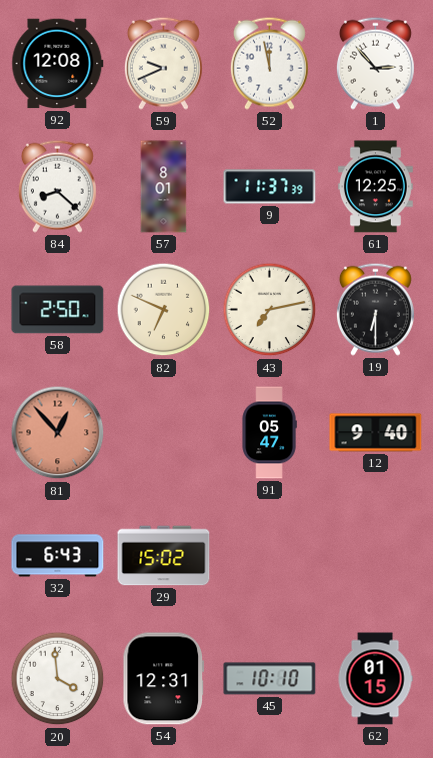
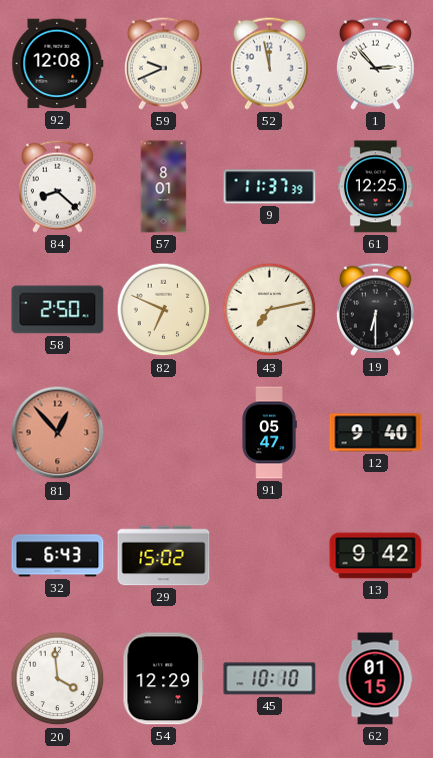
13: none -> 9:42
54: 12:31 -> 12:29
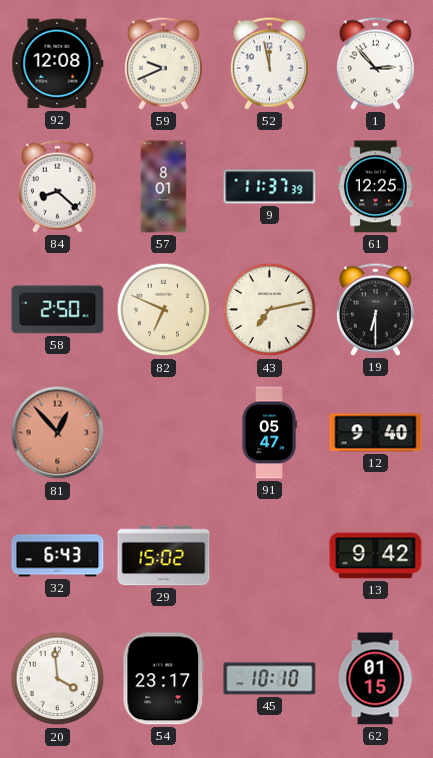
54: 12:29 -> 23:17
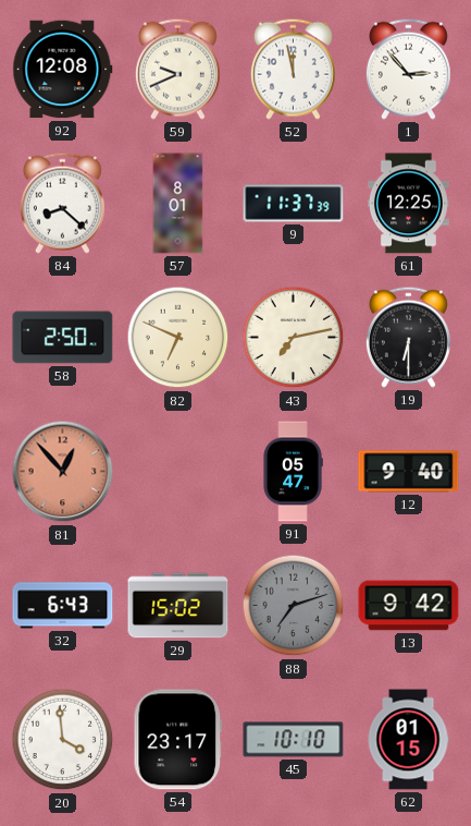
88: none -> 7:12
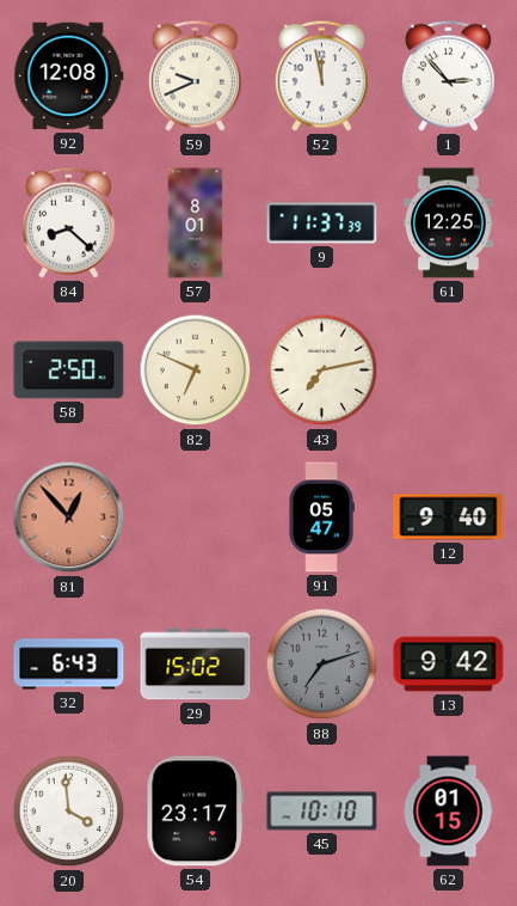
19: 6:30 -> none
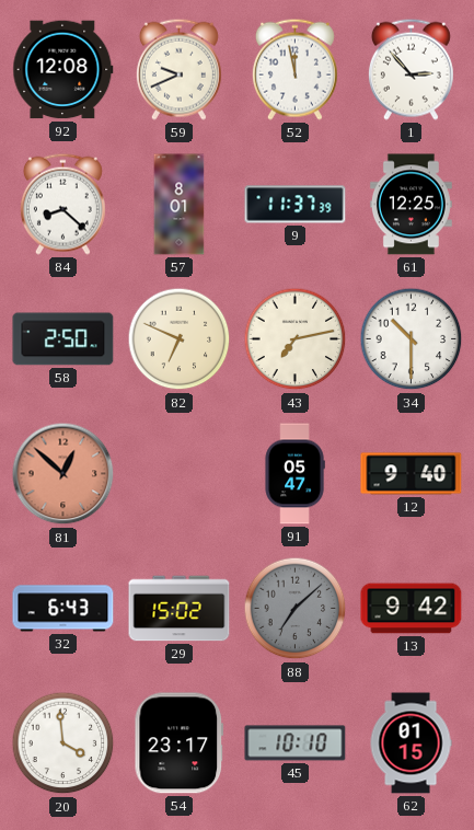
34: none -> 10:30
81: 12:53 -> 12:52
88: 7:12 -> 7:08
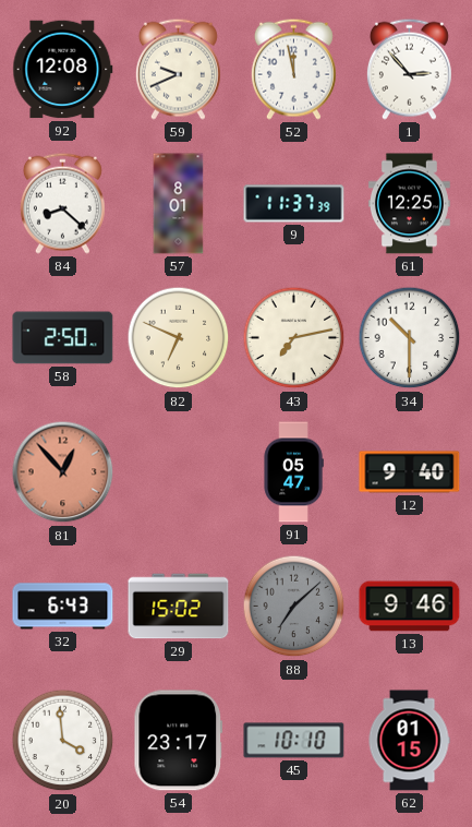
81: 12:52 -> 12:53
13: 9:42 -> 9:46
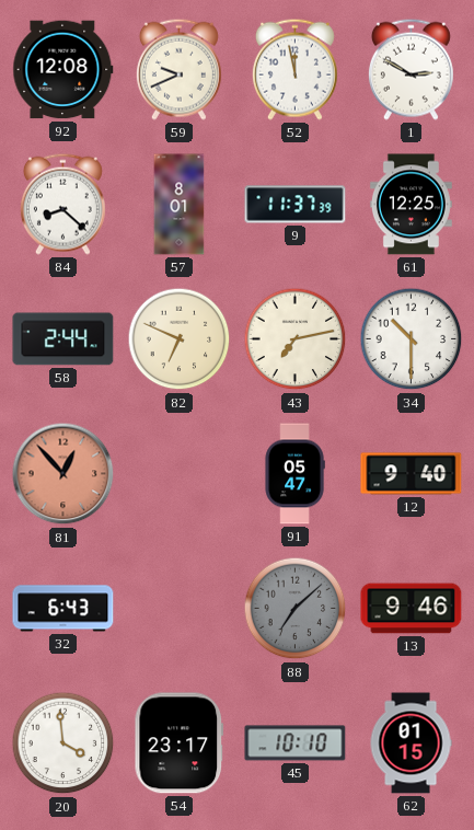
1: 2:53 -> 2:50
58: 2:50 -> 2:44
29: 15:02 -> none
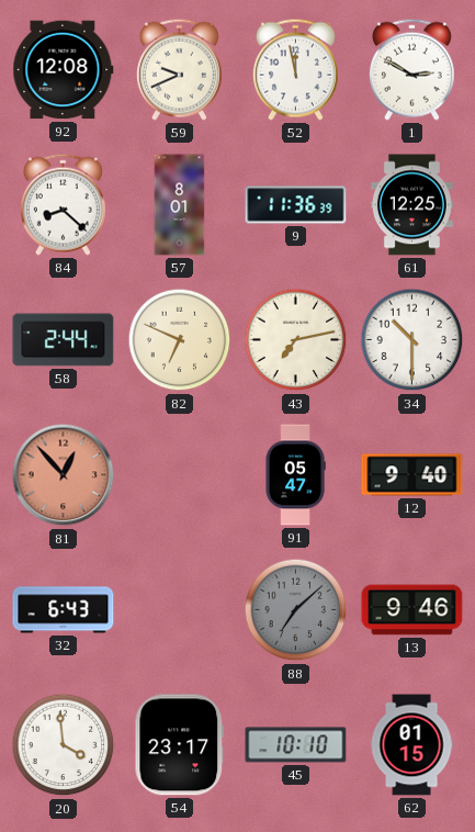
9: 11:37 -> 11:36
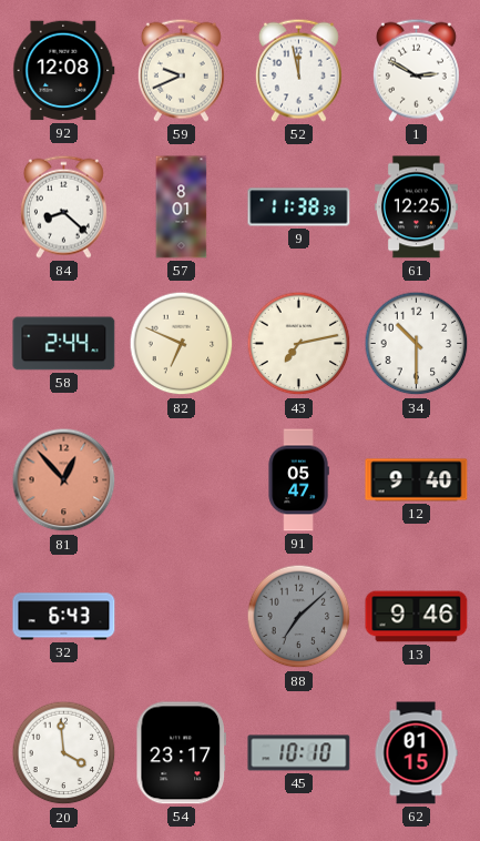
9: 11:36 -> 11:38
